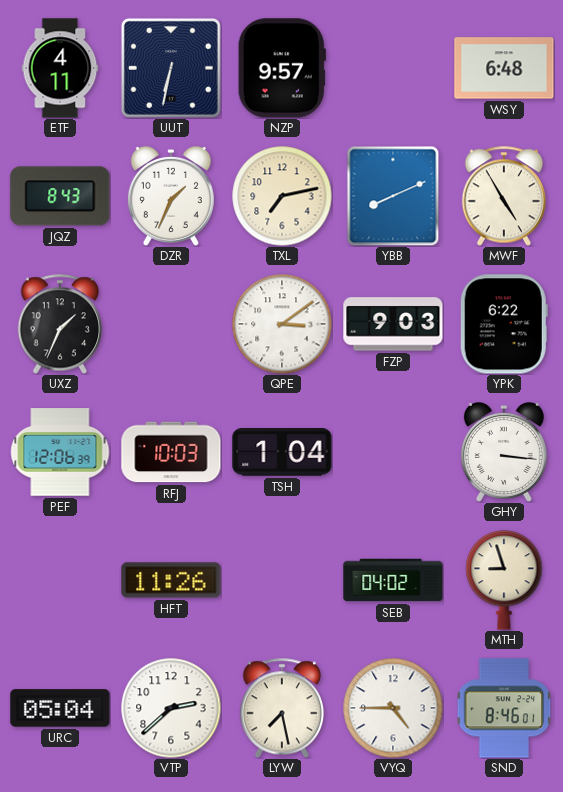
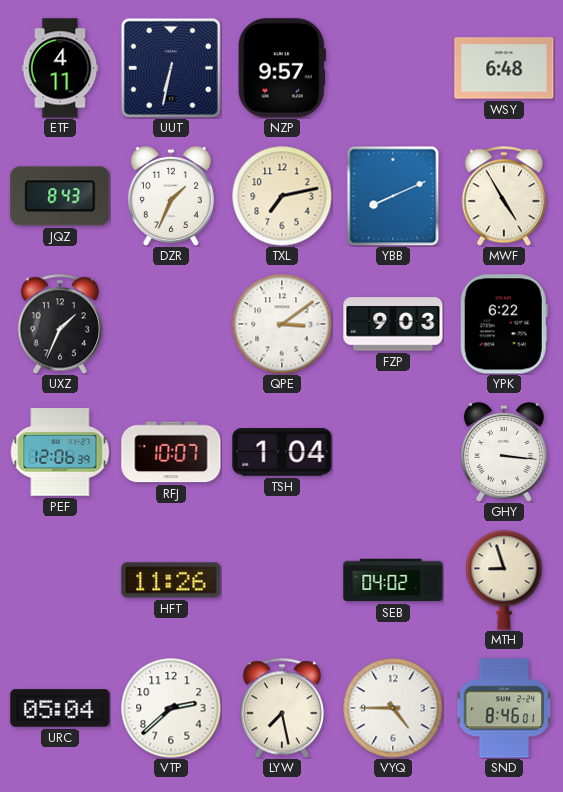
RFJ: 10:03 -> 10:07
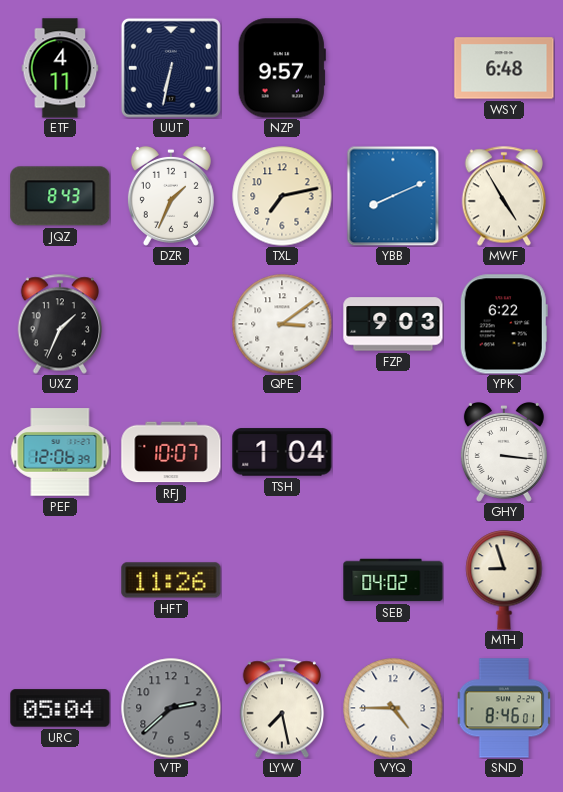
VTP dial: white -> grey
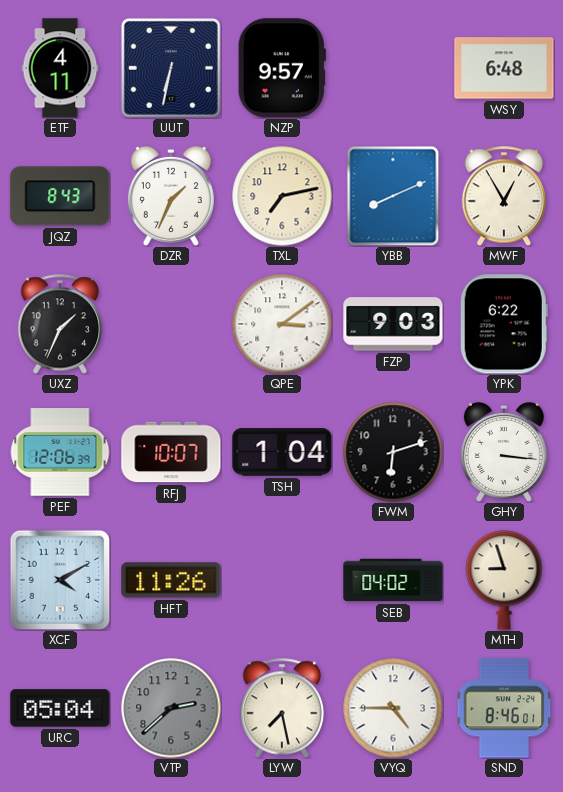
MWF: 4:55 -> 12:55
FWM: none -> 6:12
XCF: none -> 4:10
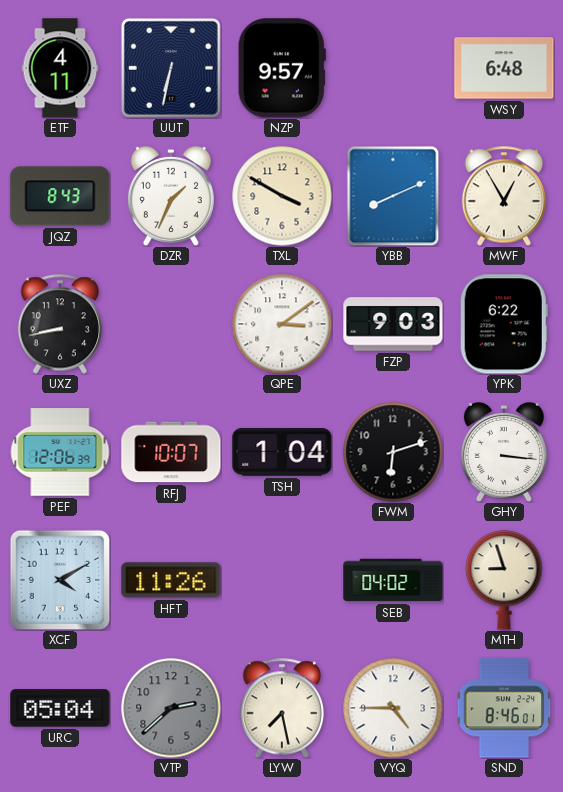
TXL: 7:13 -> 3:50
UXZ: 1:34 -> 8:43
